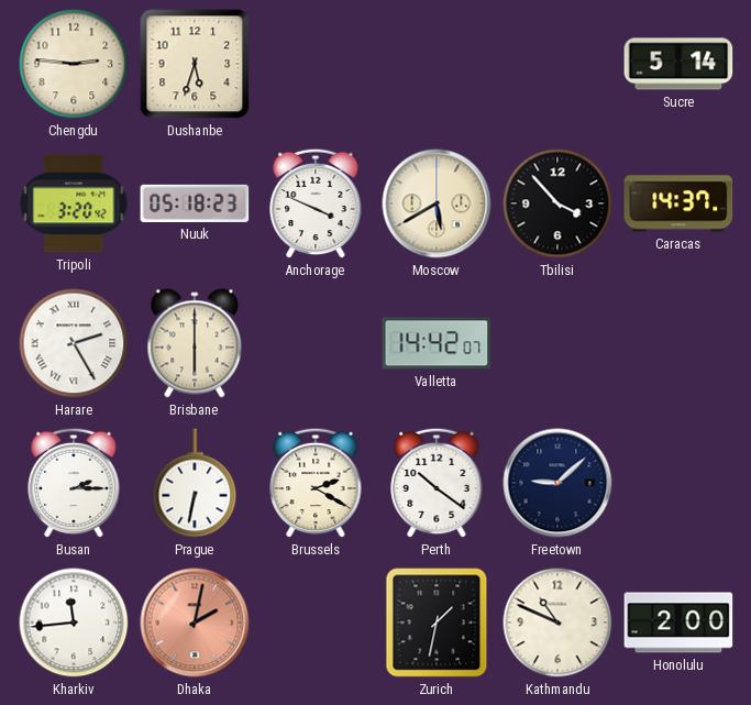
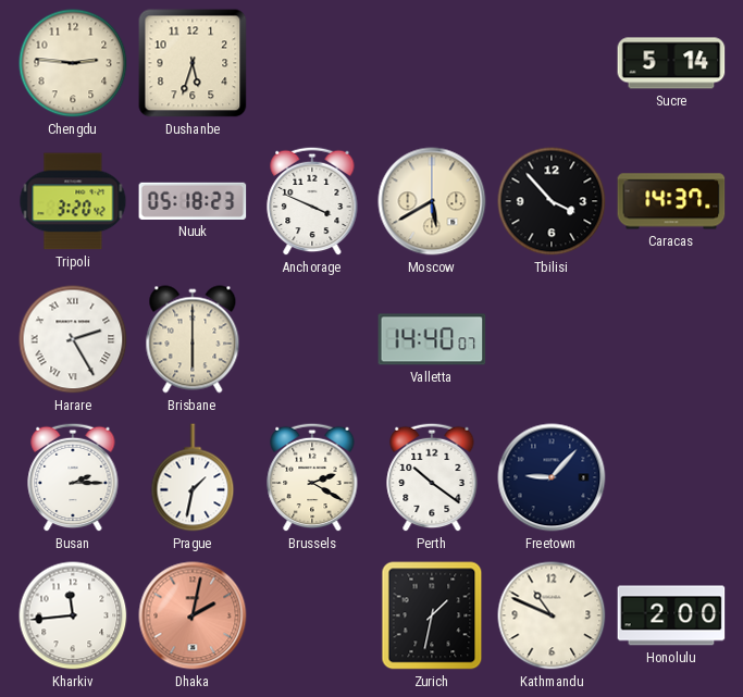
Valletta: 14:42 -> 14:40
Prague: 6:32 -> 1:32
Freetown: 9:08 -> 9:07
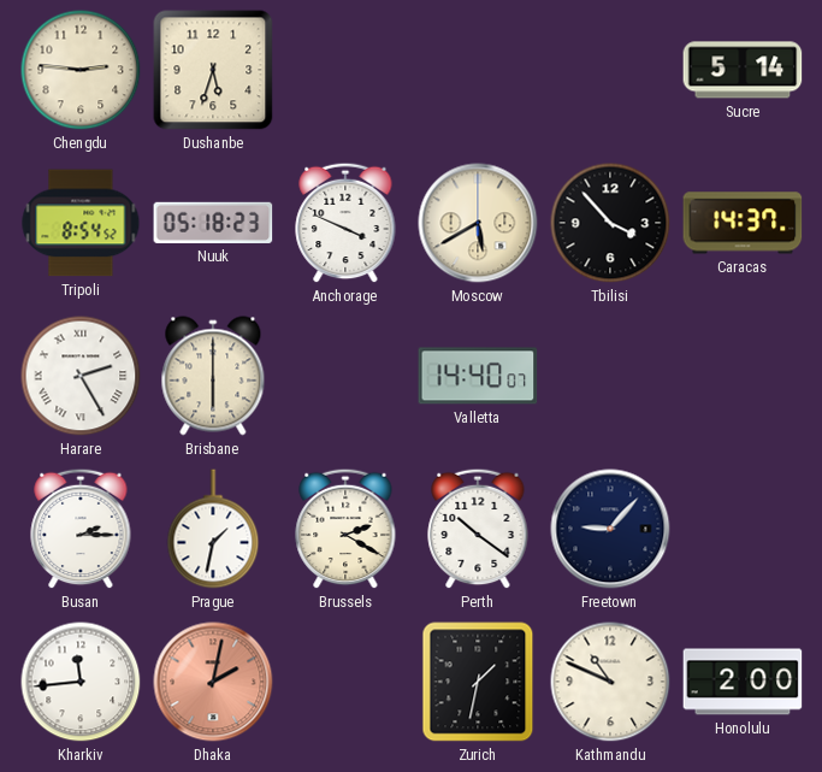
Tripoli: 3:20 -> 8:54
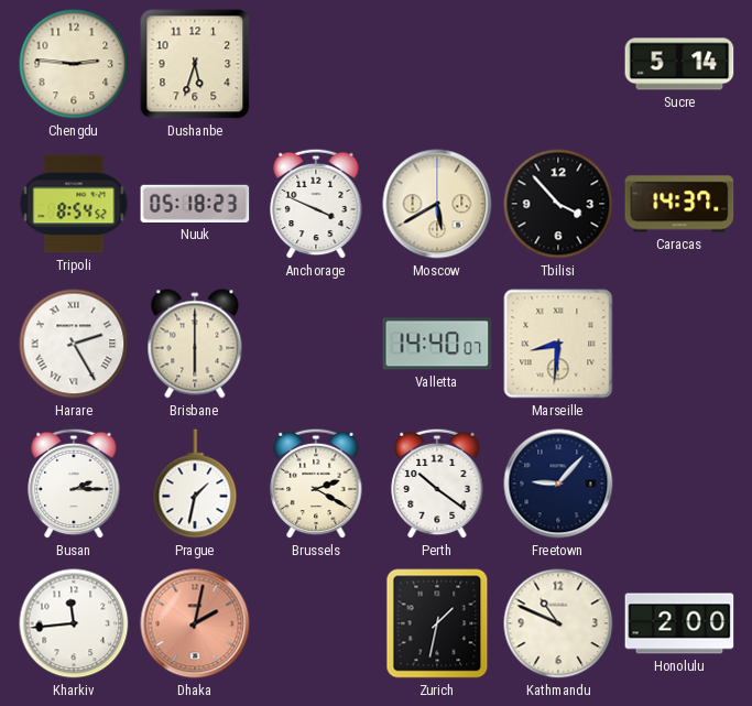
Marseille: none -> 8:31
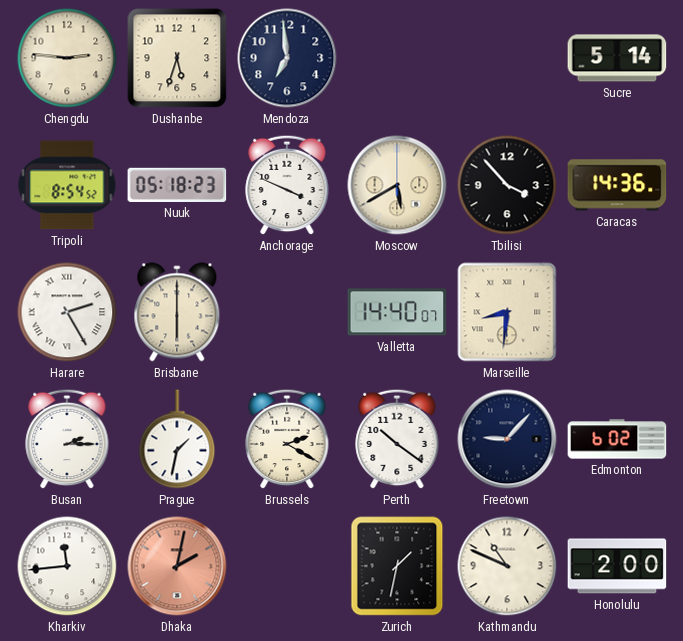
Mendoza: none -> 6:59
Caracas: 14:37 -> 14:36
Edmonton: none -> 6:02
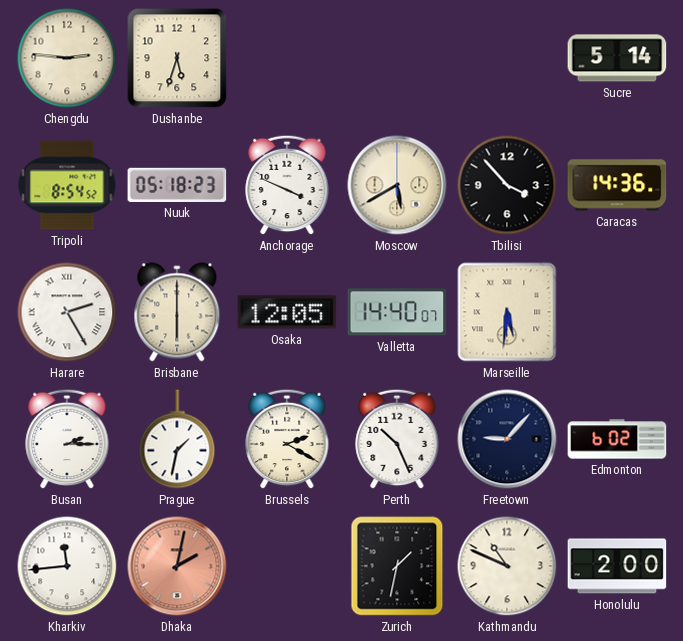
Mendoza: 6:59 -> none
Osaka: none -> 12:05
Marseille: 8:31 -> 5:31
Perth: 10:21 -> 10:26
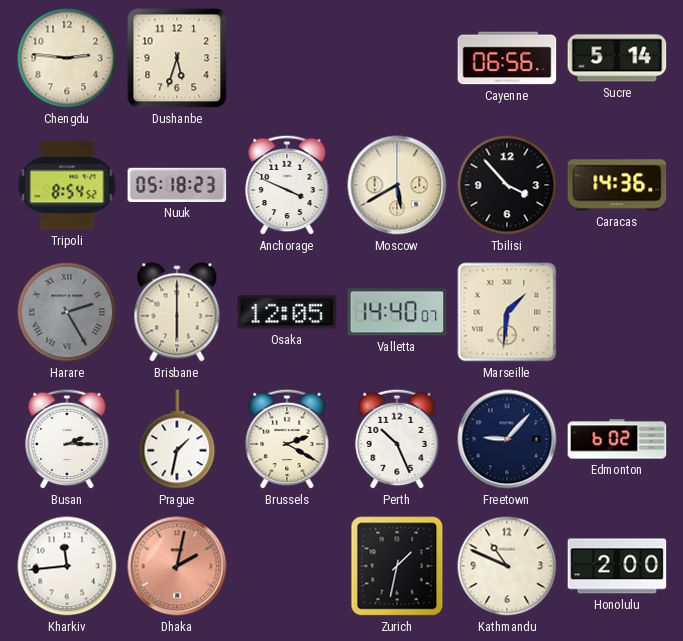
Cayenne: none -> 06:56
Harare dial: white -> grey
Marseille: 5:31 -> 1:31
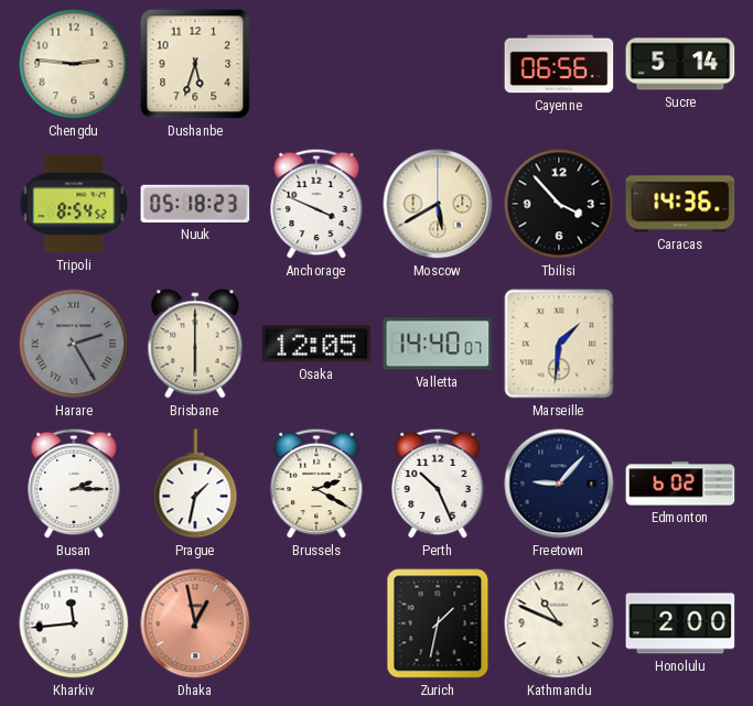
Dhaka: 2:02 -> 12:58
